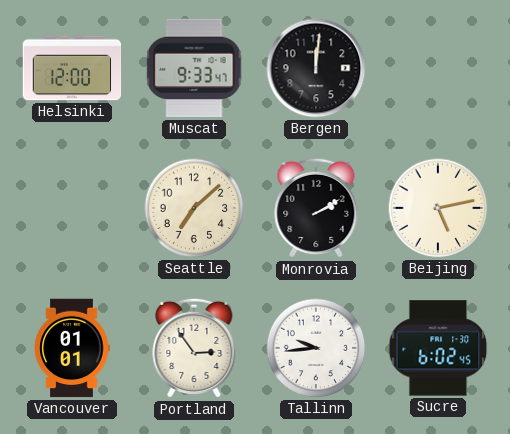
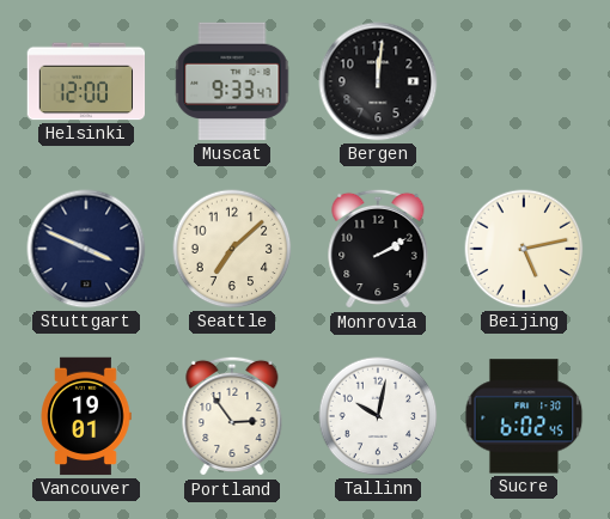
Stuttgart: none -> 3:49
Vancouver: 01:01 -> 19:01
Tallinn: 9:44 -> 10:02
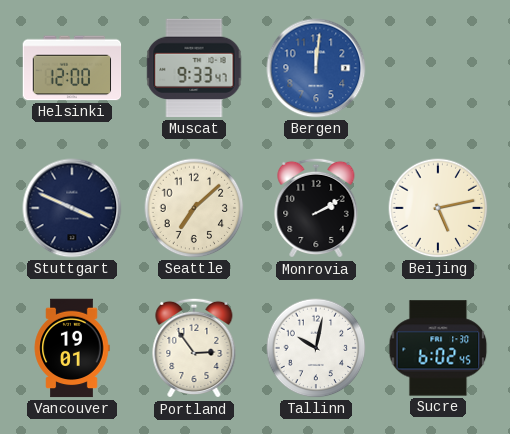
Bergen dial: black -> blue
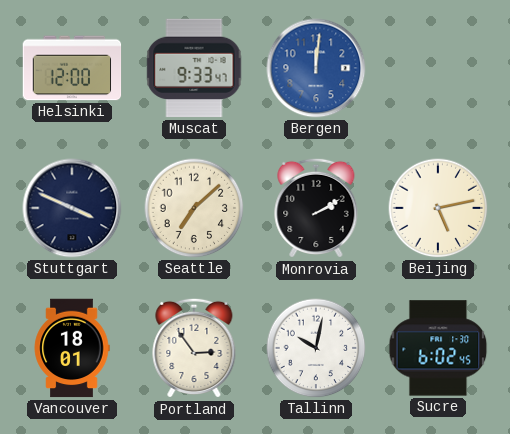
Vancouver: 19:01 -> 18:01
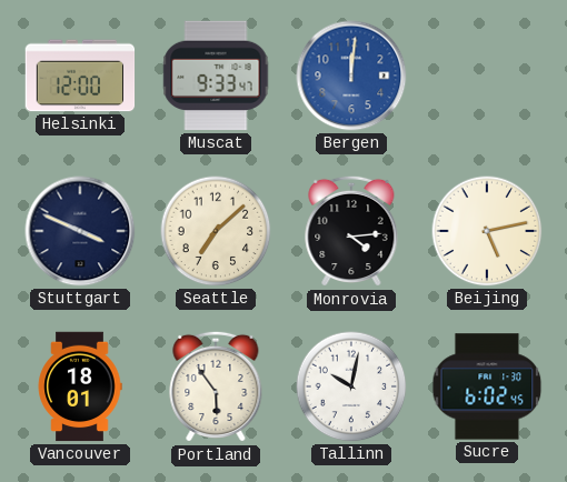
Monrovia: 2:10 -> 4:14
Portland: 2:54 -> 5:54
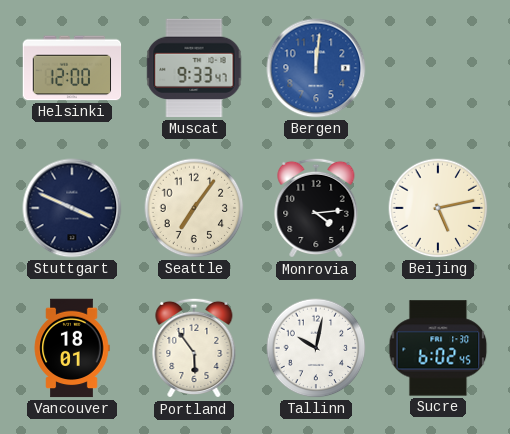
Seattle: 7:08 -> 7:06
